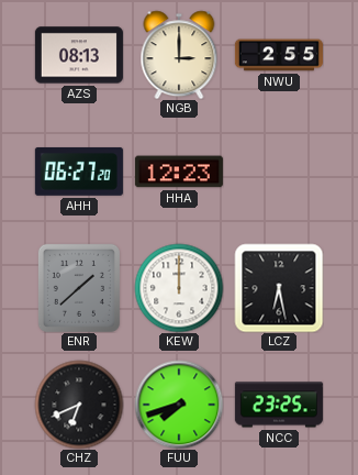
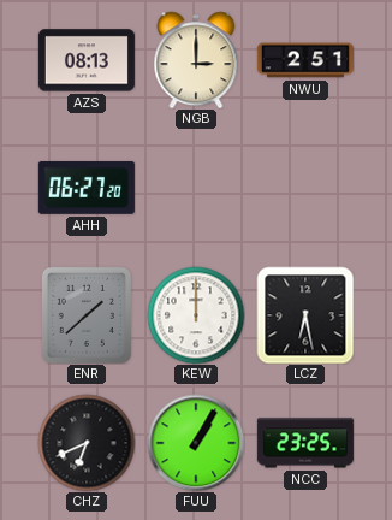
NWU: 2:55 -> 2:51
HHA: 12:23 -> none
FUU: 7:42 -> 1:05
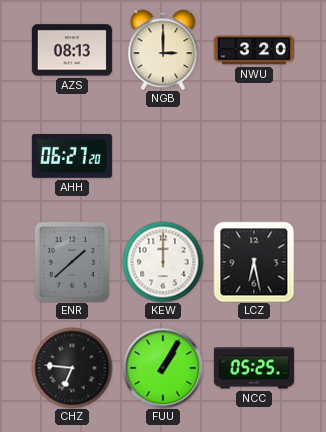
NWU: 2:51 -> 3:20
CHZ: 6:41 -> 6:46
NCC: 23:25 -> 05:25
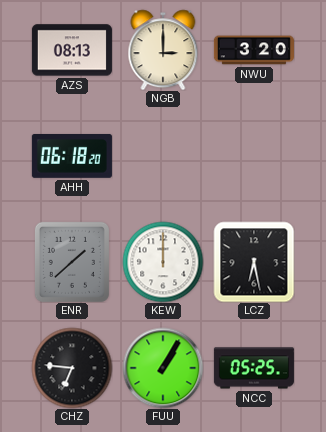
AHH: 06:27 -> 06:18
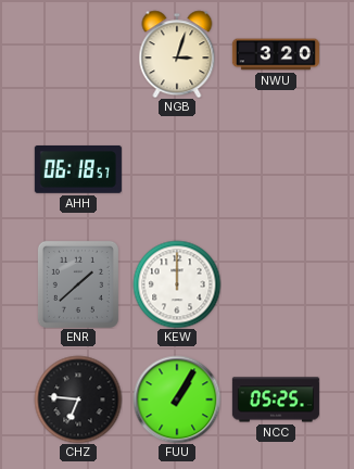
AZS: 08:13 -> none
NGB: 3:00 -> 3:03
AHH: 06:18:20 -> 06:18:57
LCZ: 6:28 -> none
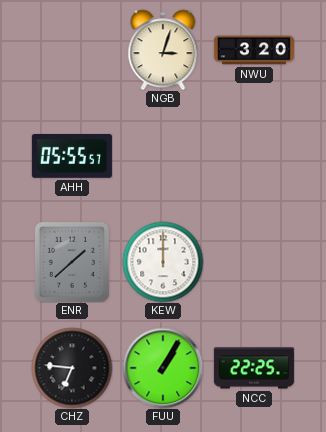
AHH: 06:18 -> 05:55
NCC: 05:25 -> 22:25
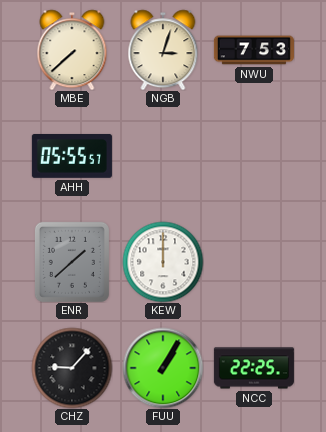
MBE: none -> 7:38
NWU: 3:20 -> 7:53
CHZ: 6:46 -> 9:07
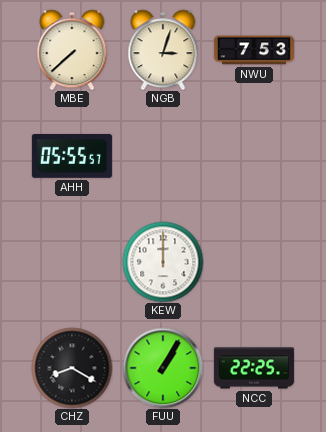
ENR: 1:38 -> none
CHZ: 9:07 -> 8:20
